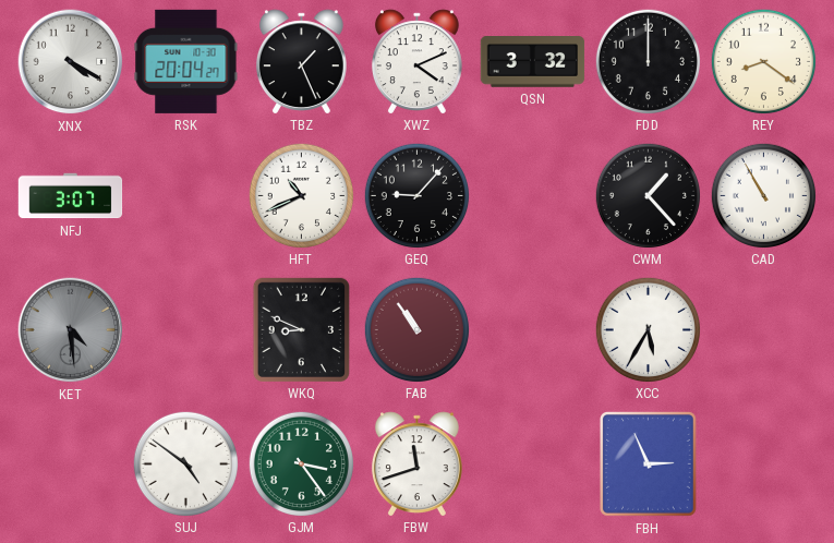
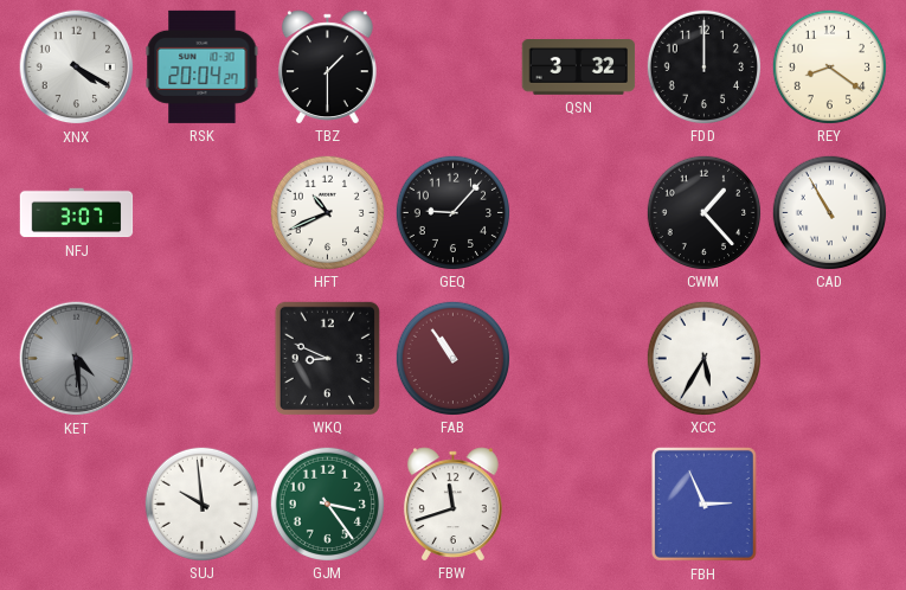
TBZ: 1:26 -> 1:30
XWZ: 4:11 -> none
SUJ: 4:51 -> 9:59
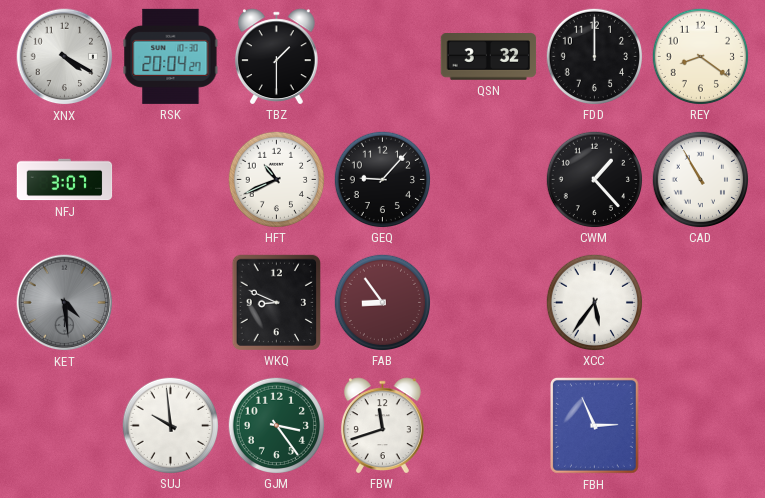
FAB: 10:54 -> 8:54
XCC: 5:35 -> 5:36
